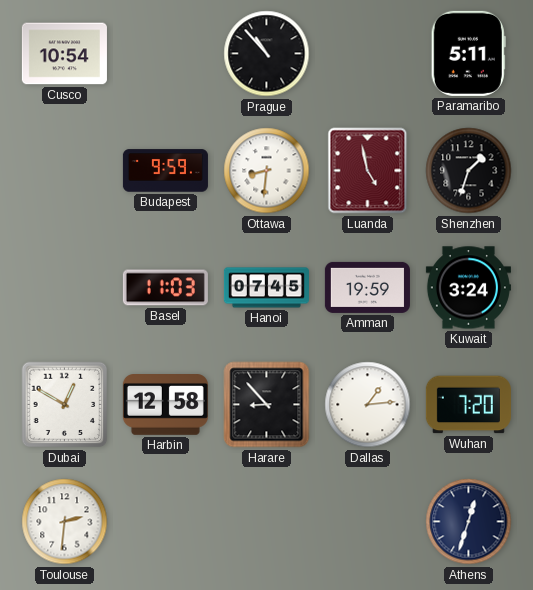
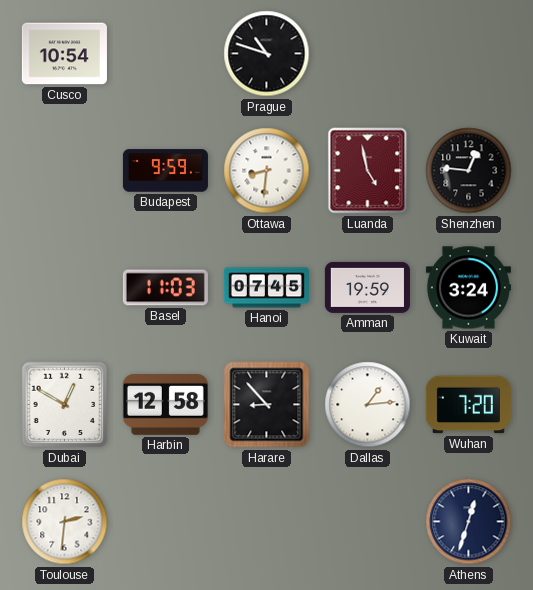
Prague: 10:53 -> 10:48
Paramaribo: 5:11 -> none
Shenzhen: 1:33 -> 12:46
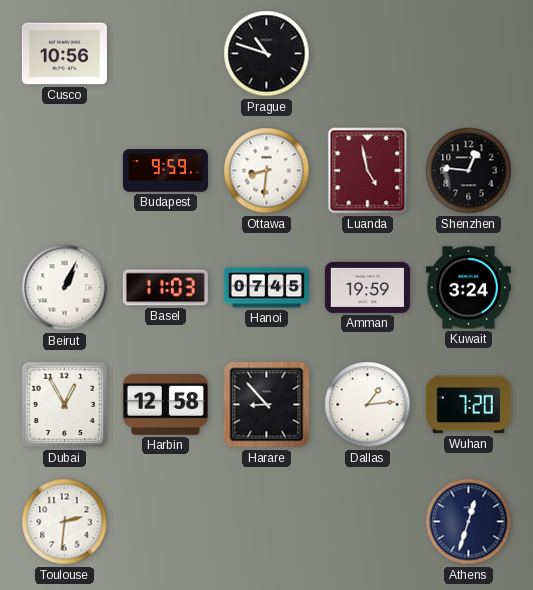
Cusco: 10:54 -> 10:56
Beirut: none -> 1:04
Dubai: 12:50 -> 12:55
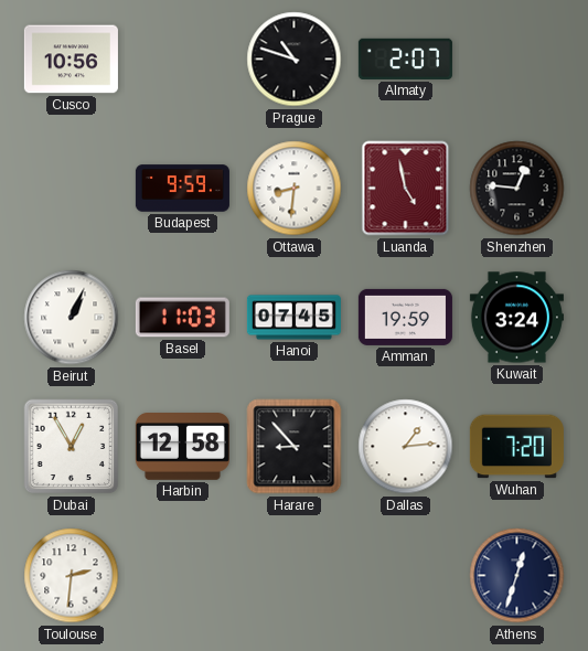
Almaty: none -> 2:07
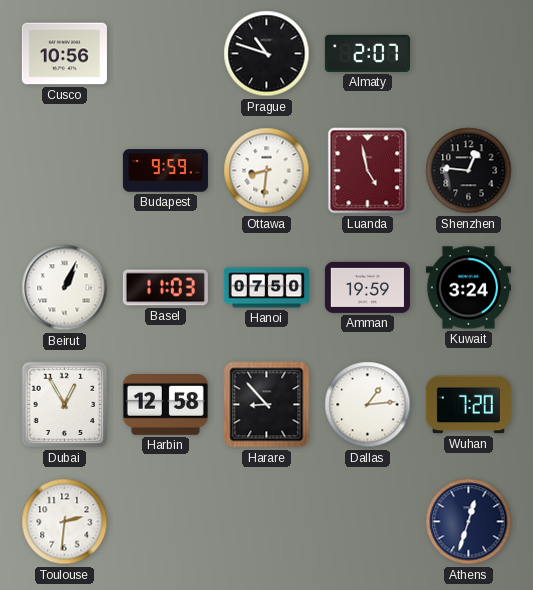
Hanoi: 07:45 -> 07:50
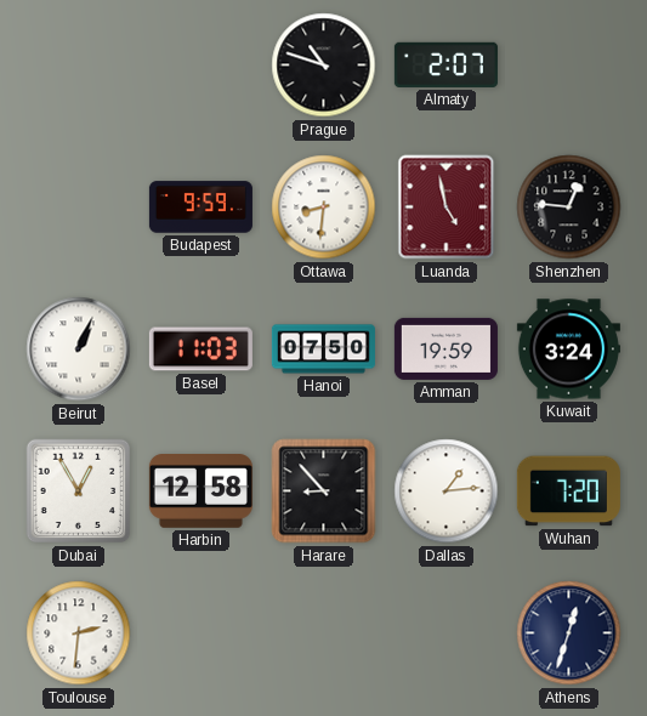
Cusco: 10:56 -> none
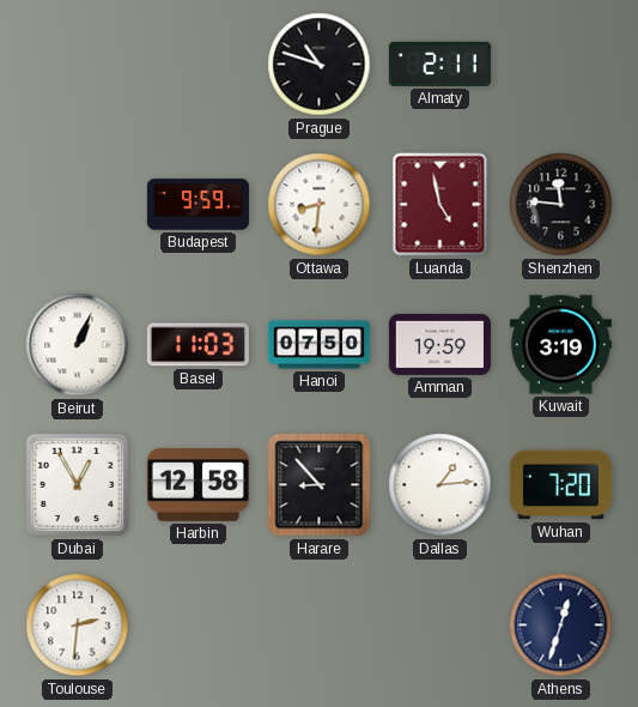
Almaty: 2:07 -> 2:11
Shenzhen: 12:46 -> 11:46
Kuwait: 3:24 -> 3:19
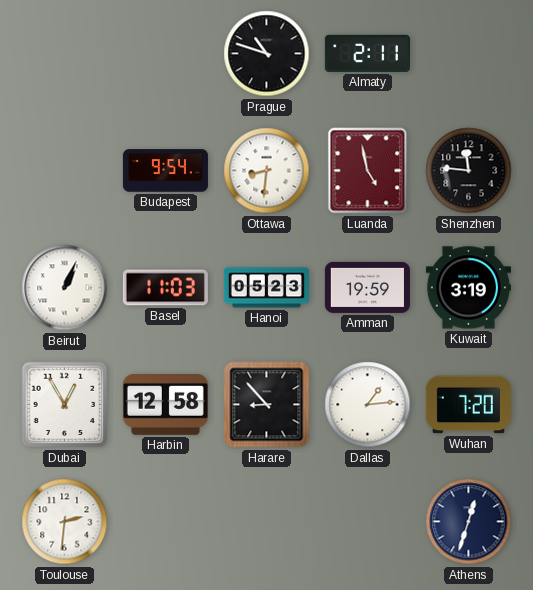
Budapest: 9:59 -> 9:54
Hanoi: 07:50 -> 05:23
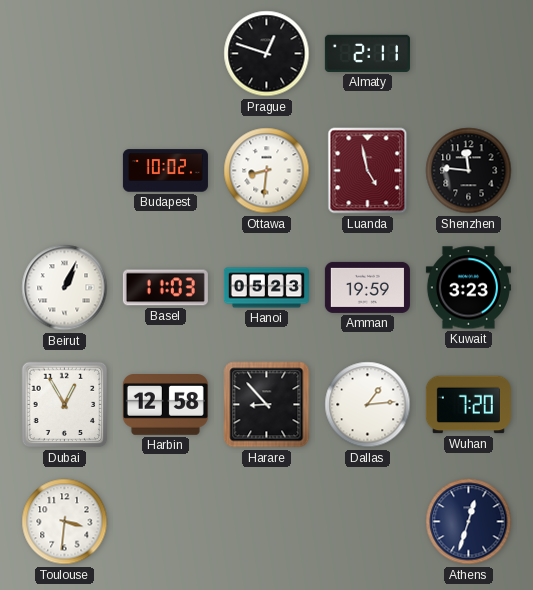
Prague: 10:48 -> 12:48
Budapest: 9:54 -> 10:02
Kuwait: 3:19 -> 3:23
Toulouse: 2:31 -> 3:31
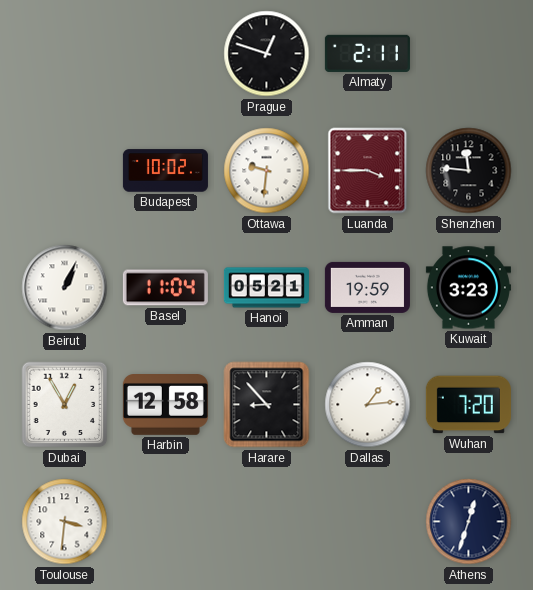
Ottawa: 8:31 -> 9:31
Luanda: 4:58 -> 3:45
Basel: 11:03 -> 11:04
Hanoi: 05:23 -> 05:21
